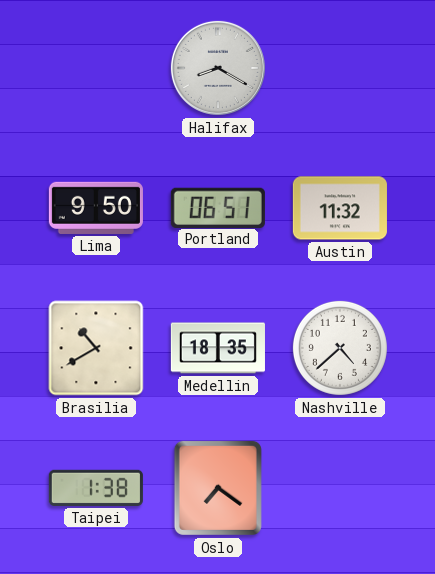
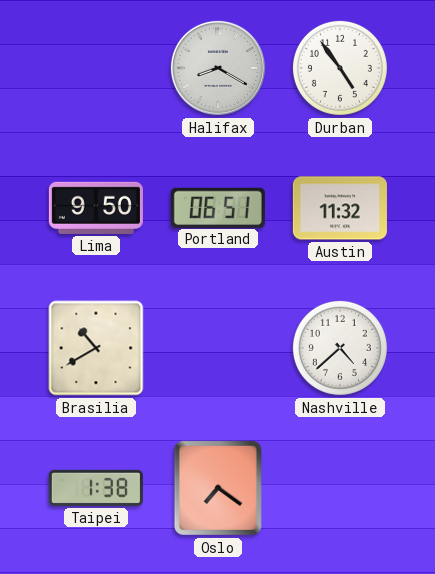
Durban: none -> 4:54
Medellin: 18:35 -> none
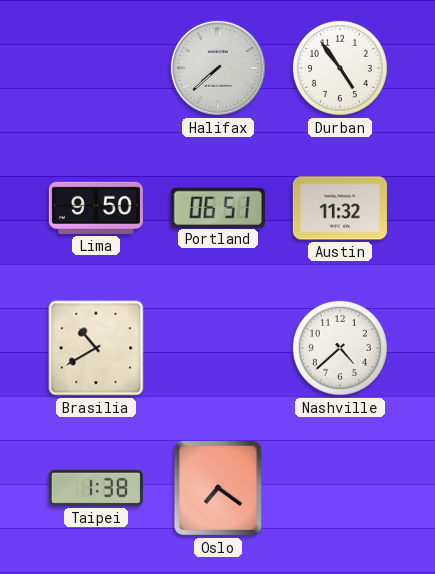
Halifax: 8:20 -> 7:38
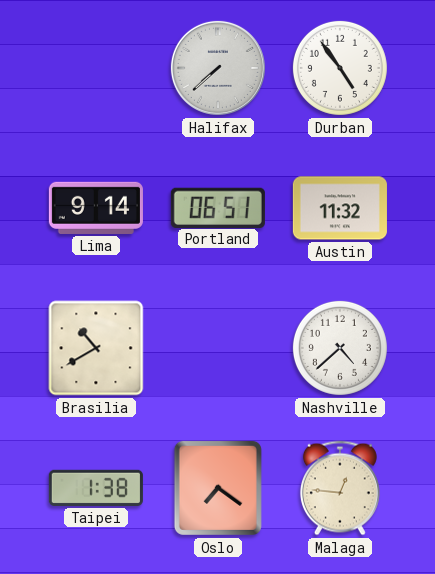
Lima: 9:50 -> 9:14
Malaga: none -> 12:46
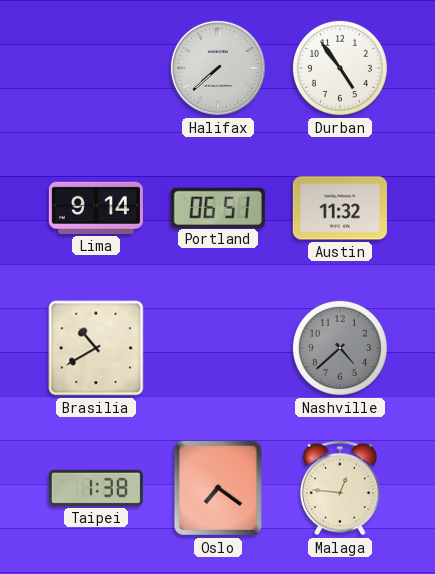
Nashville dial: white -> grey
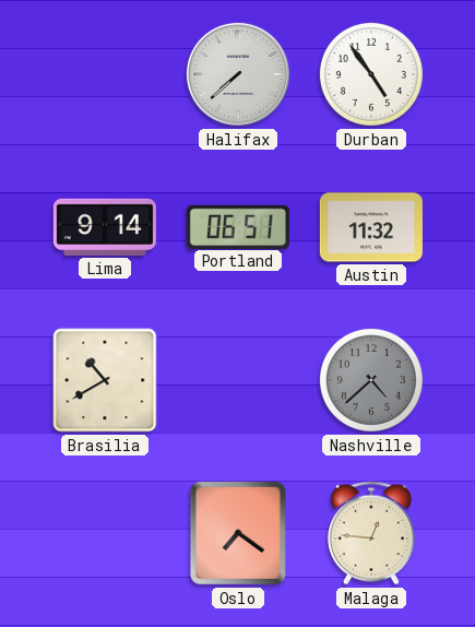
Taipei: 1:38 -> none
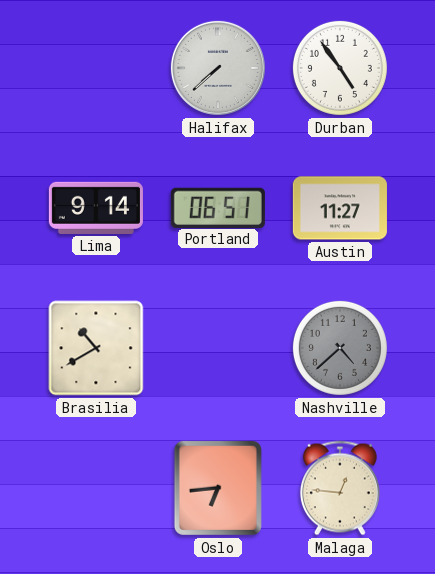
Austin: 11:32 -> 11:27
Oslo: 7:21 -> 6:44
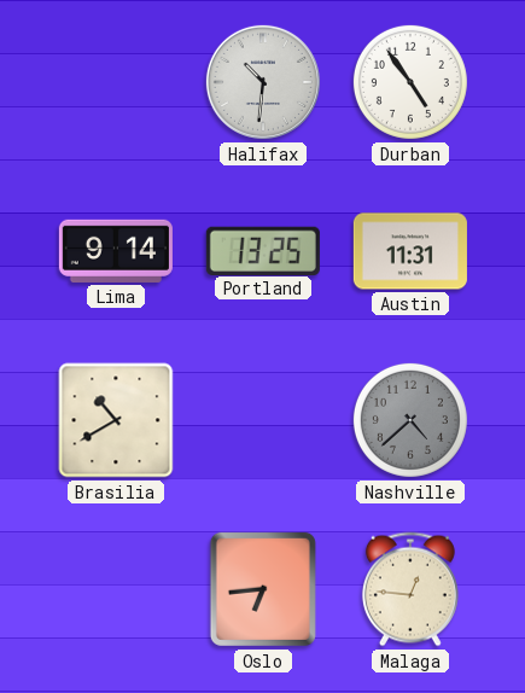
Halifax: 7:38 -> 10:31
Portland: 06:51 -> 13:25
Austin: 11:27 -> 11:31
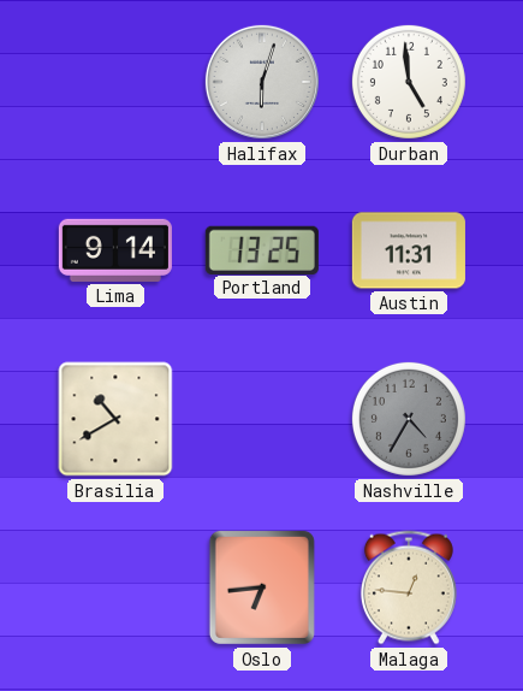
Halifax: 10:31 -> 6:03
Durban: 4:54 -> 4:59
Nashville: 4:38 -> 4:35
